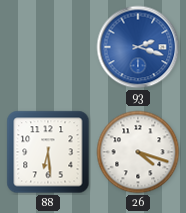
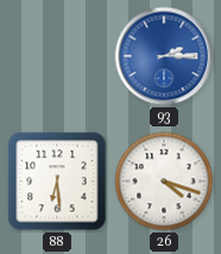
93: 2:18 -> 2:15
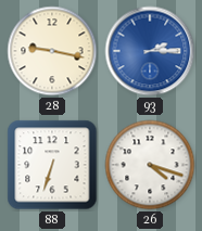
28: none -> 9:17
88: 6:29 -> 6:33
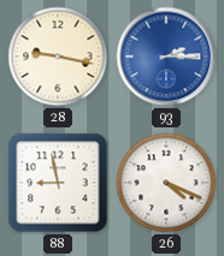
88: 6:33 -> 8:58
26: 4:18 -> 4:19
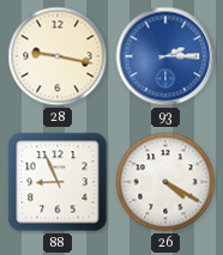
88: 8:58 -> 8:56
26: 4:19 -> 4:20
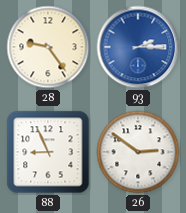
28: 9:17 -> 9:24
26: 4:20 -> 2:51
